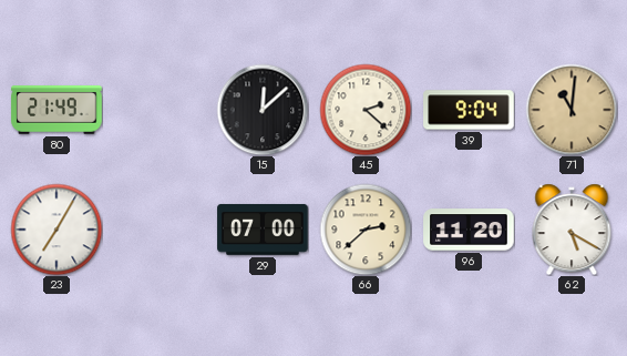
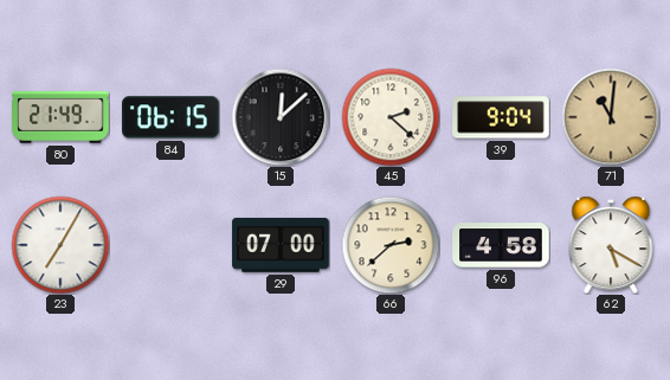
84: none -> 06:15
96: 11:20 -> 4:58
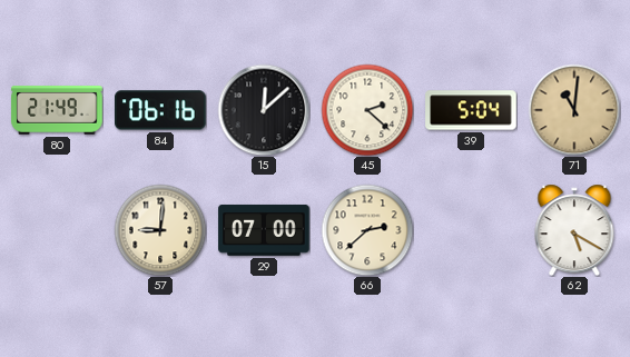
84: 06:15 -> 06:16
39: 9:04 -> 5:04
23: 7:05 -> none
57: none -> 9:01
96: 4:58 -> none
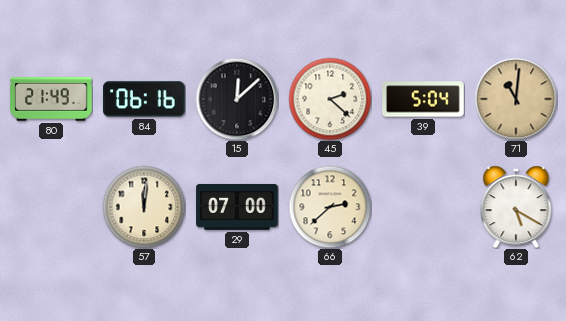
57: 9:01 -> 12:01
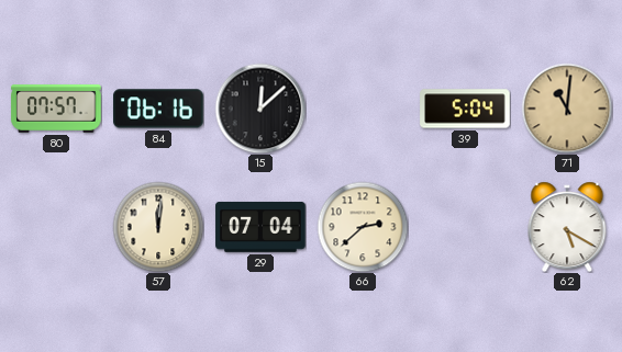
80: 21:49 -> 07:57
45: 2:22 -> none
29: 07:00 -> 07:04
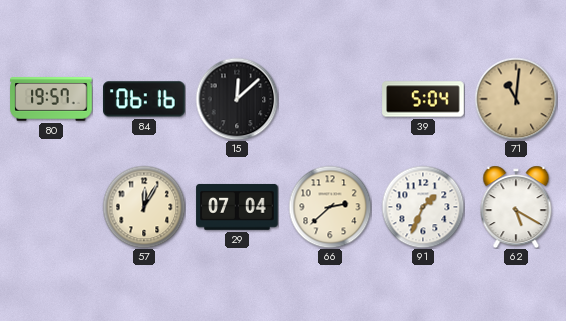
80: 07:57 -> 19:57
57: 12:01 -> 12:05
91: none -> 1:34
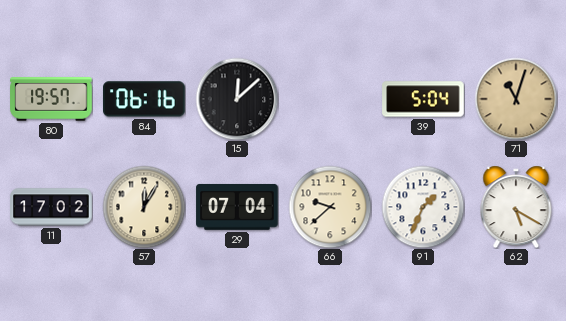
71: 11:01 -> 11:03
11: none -> 17:02
66: 2:38 -> 9:38
